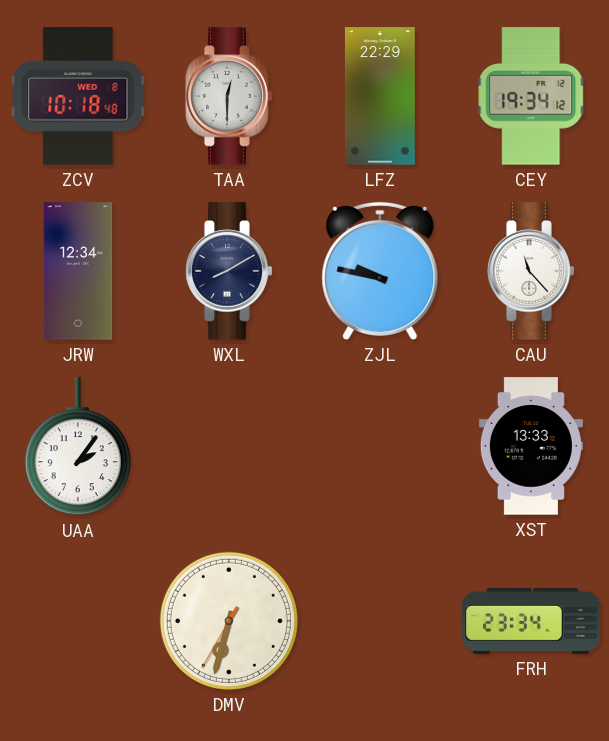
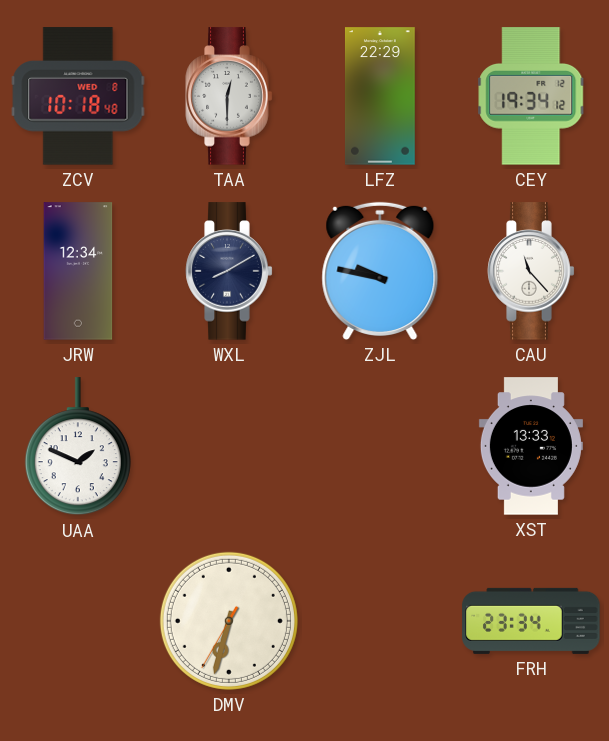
UAA: 2:06 -> 1:49
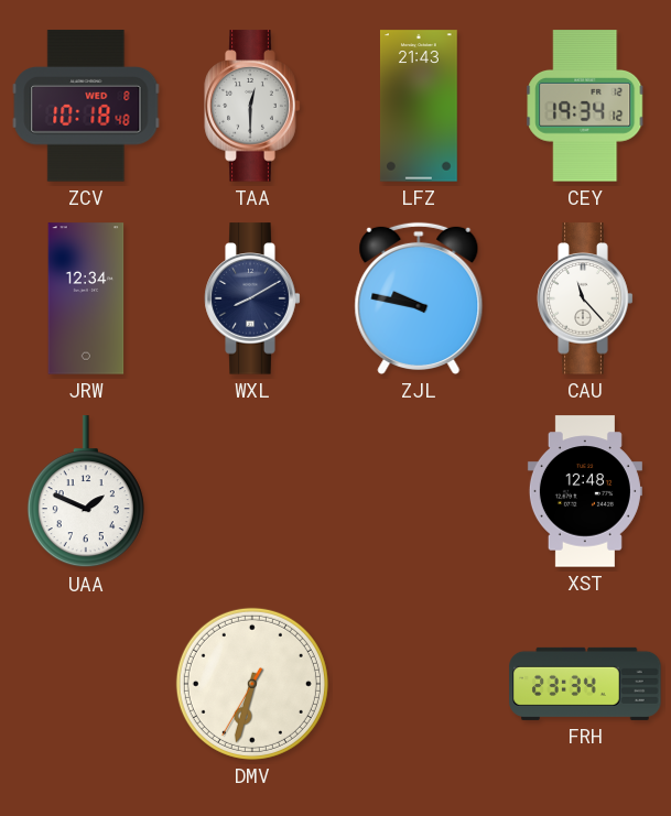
LFZ: 22:29 -> 21:43
XST: 13:33 -> 12:48
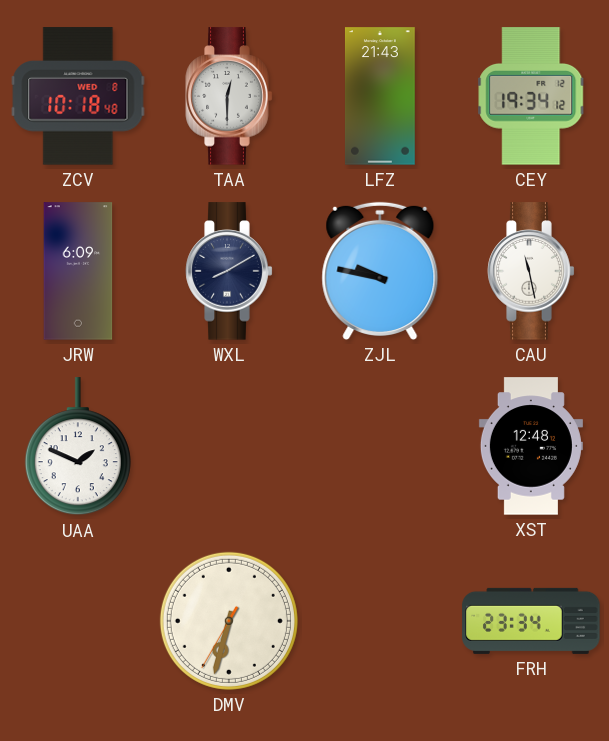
JRW: 12:34 -> 6:09
CAU: 11:23 -> 11:28
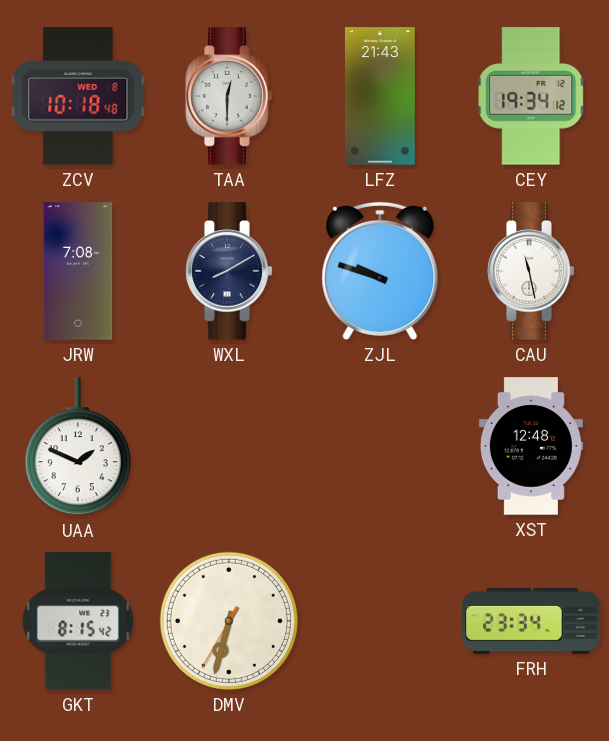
JRW: 6:09 -> 7:08
ZJL: 9:47 -> 9:48
GKT: none -> 8:15
